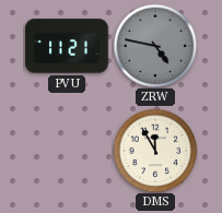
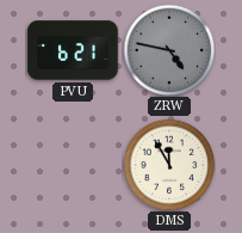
PVU: 11:21 -> 6:21
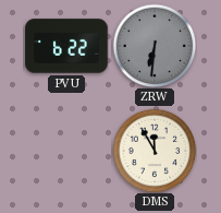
PVU: 6:21 -> 6:22
ZRW: 4:47 -> 6:31
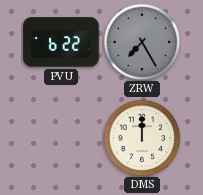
ZRW: 6:31 -> 7:25
DMS: 11:55 -> 12:00
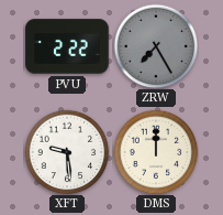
PVU: 6:22 -> 2:22
XFT: none -> 9:29
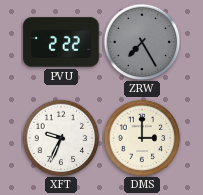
XFT: 9:29 -> 9:34
DMS: 12:00 -> 3:00
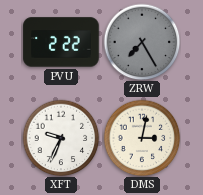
DMS: 3:00 -> 3:02
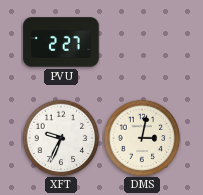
PVU: 2:22 -> 2:27
ZRW: 7:25 -> none
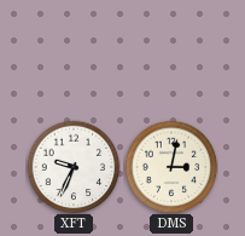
PVU: 2:27 -> none
